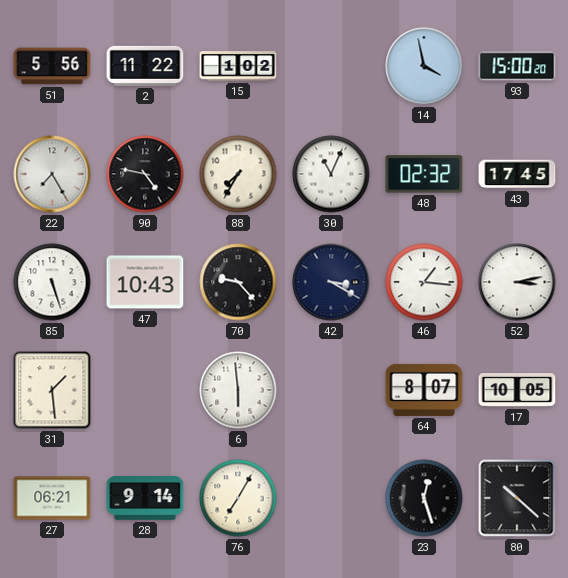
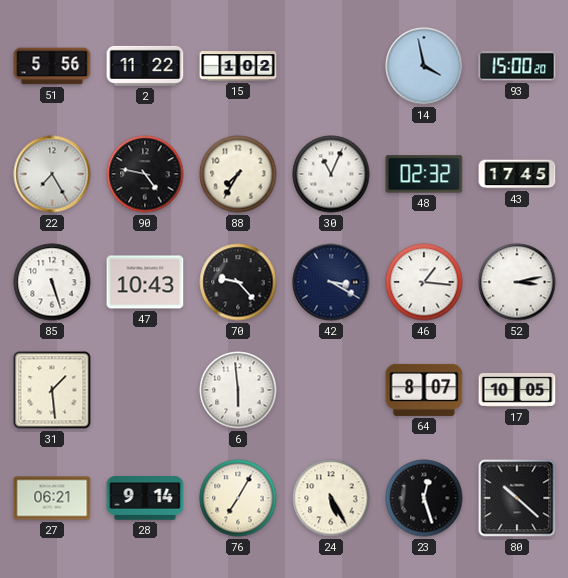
24: none -> 5:25
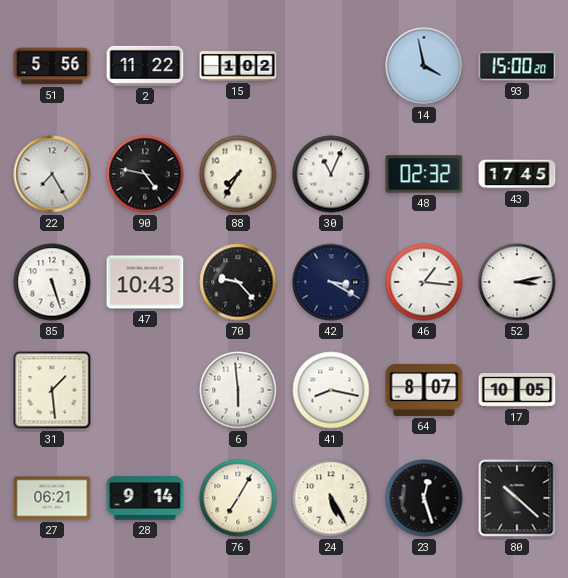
41: none -> 8:17
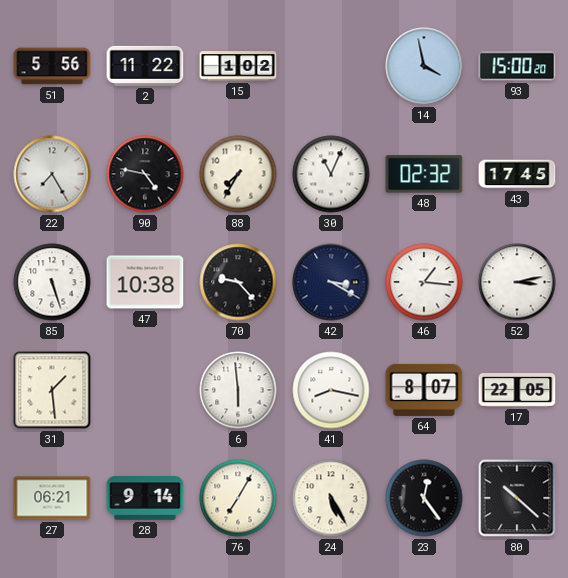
47: 10:43 -> 10:38
17: 10:05 -> 22:05
23: 12:27 -> 12:24
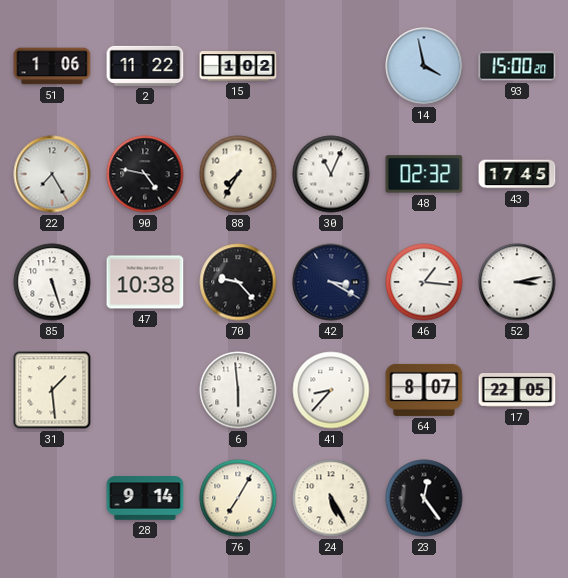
51: 5:56 -> 1:06
41: 8:17 -> 8:37
27: 06:21 -> none
80: 10:22 -> none
